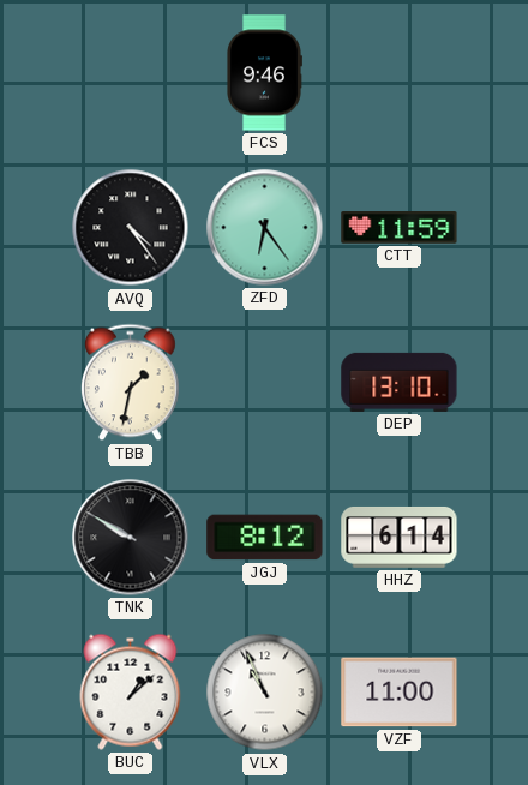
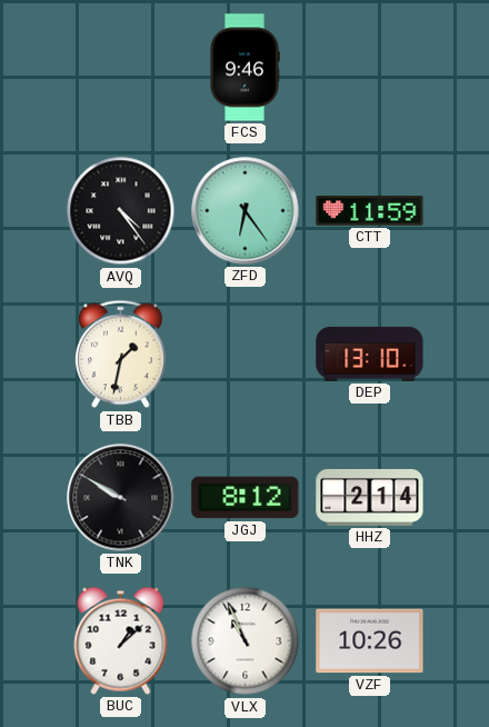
HHZ: 6:14 -> 2:14
VZF: 11:00 -> 10:26
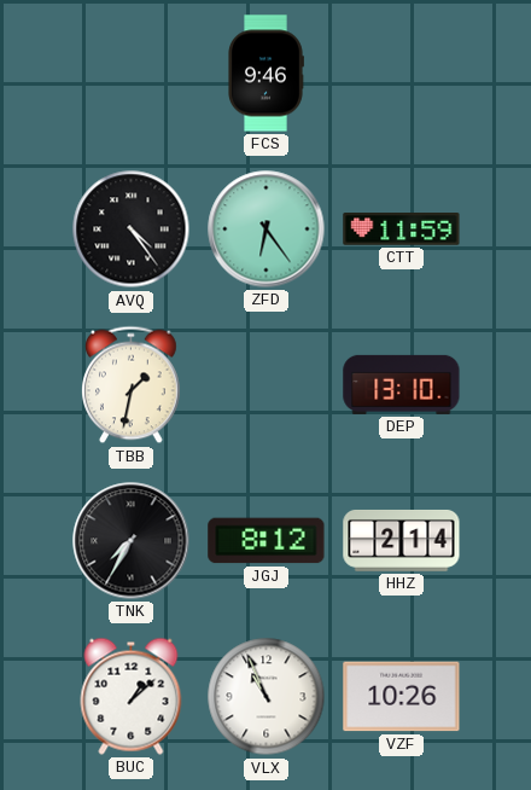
TNK: 9:50 -> 7:35
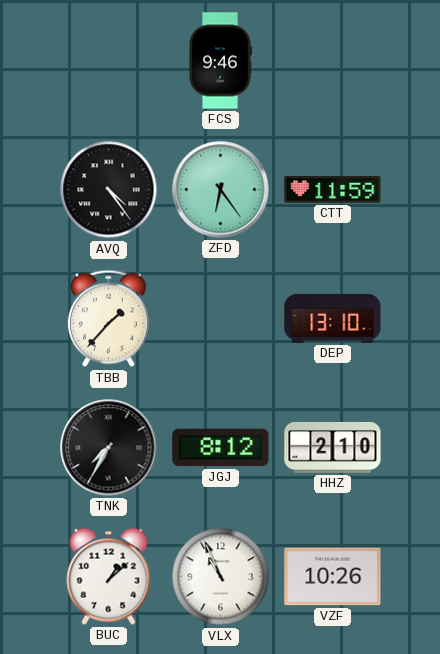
TBB: 1:32 -> 1:37
HHZ: 2:14 -> 2:10
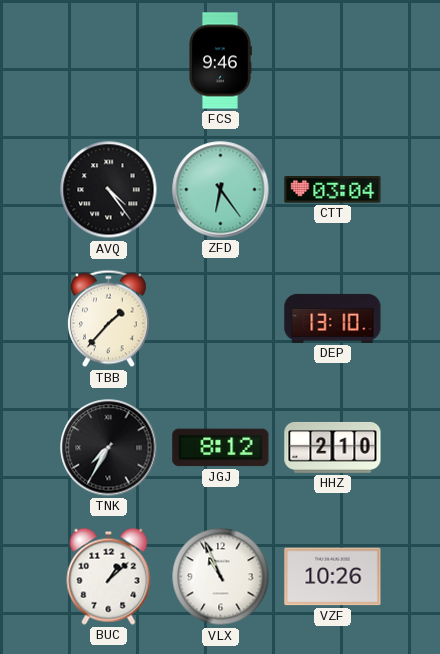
CTT: 11:59 -> 03:04
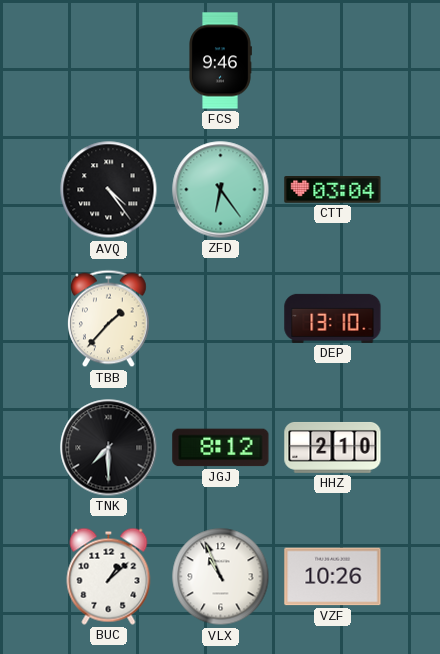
TNK: 7:35 -> 7:30
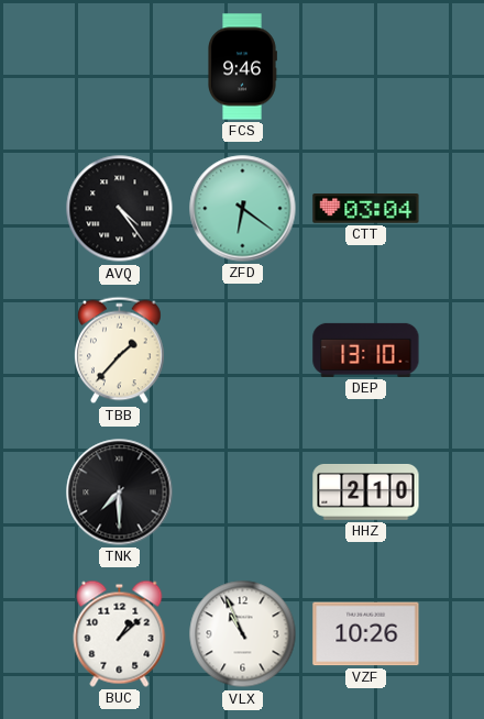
ZFD: 6:24 -> 6:21
JGJ: 8:12 -> none
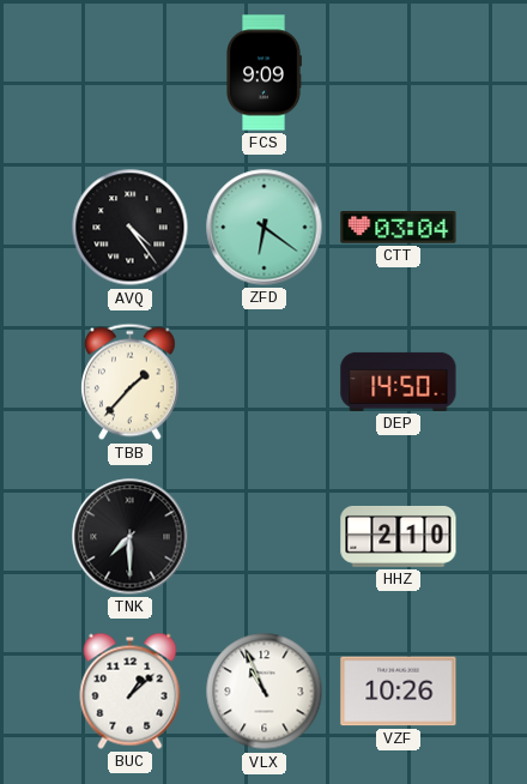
FCS: 9:46 -> 9:09
DEP: 13:10 -> 14:50
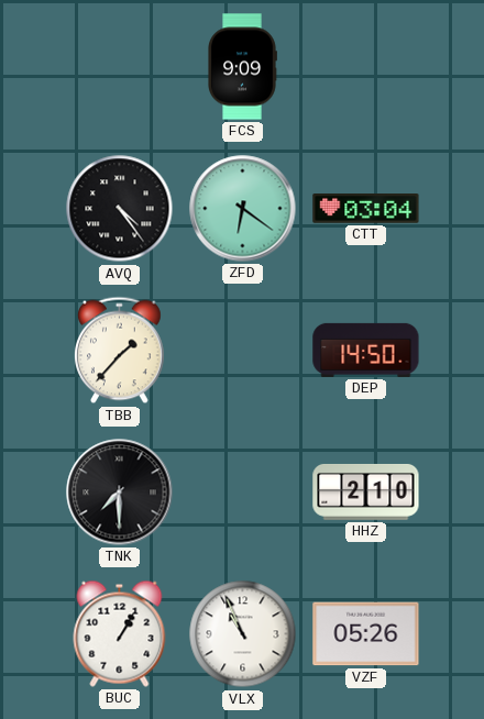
BUC: 1:08 -> 1:05
VZF: 10:26 -> 05:26
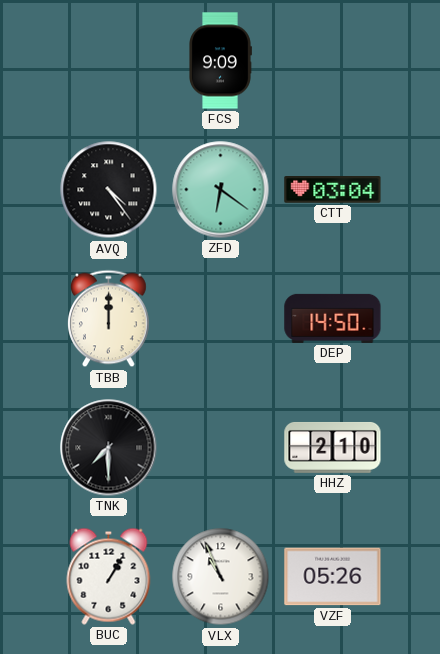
TBB: 1:37 -> 12:00
